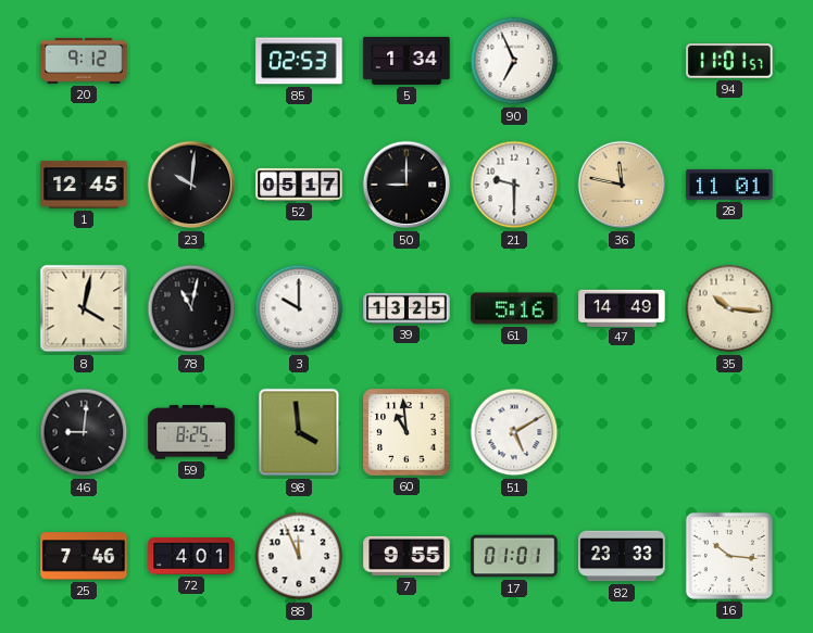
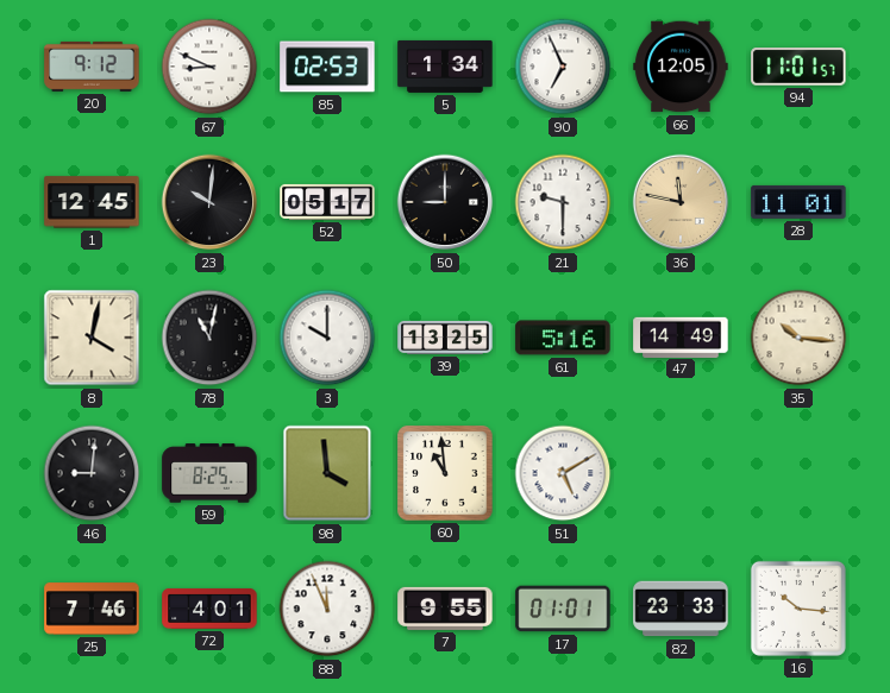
67: none -> 8:49
66: none -> 12:05
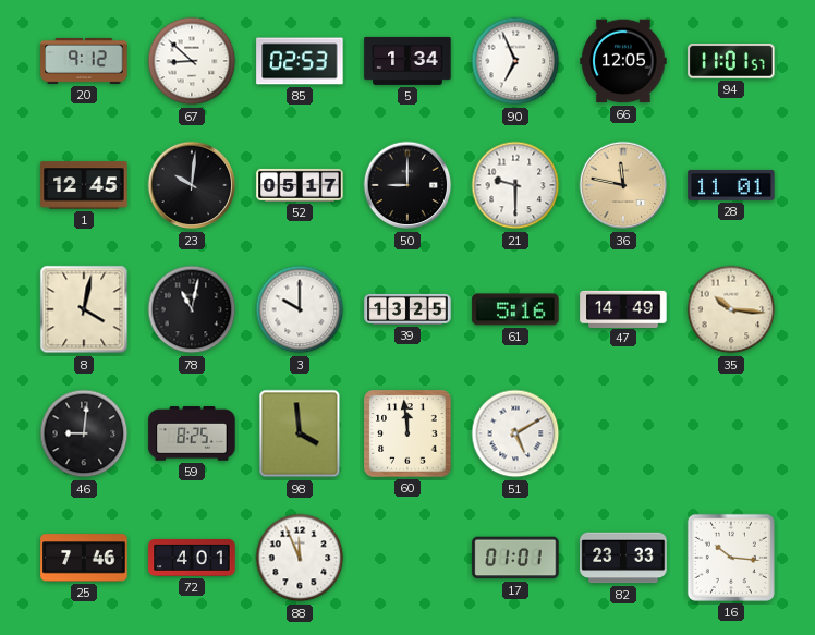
67: 8:49 -> 8:52
60: 10:59 -> 11:59
7: 9:55 -> none
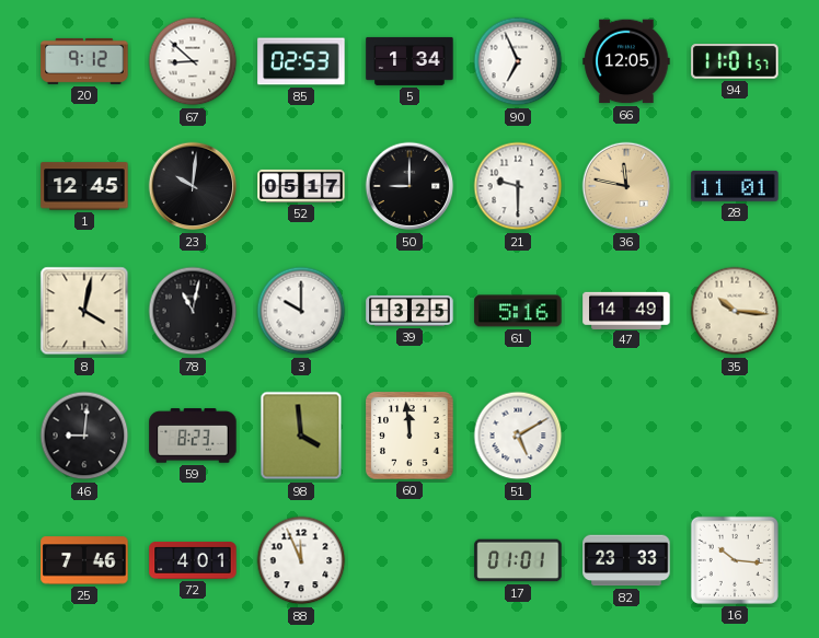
59: 8:25 -> 8:23
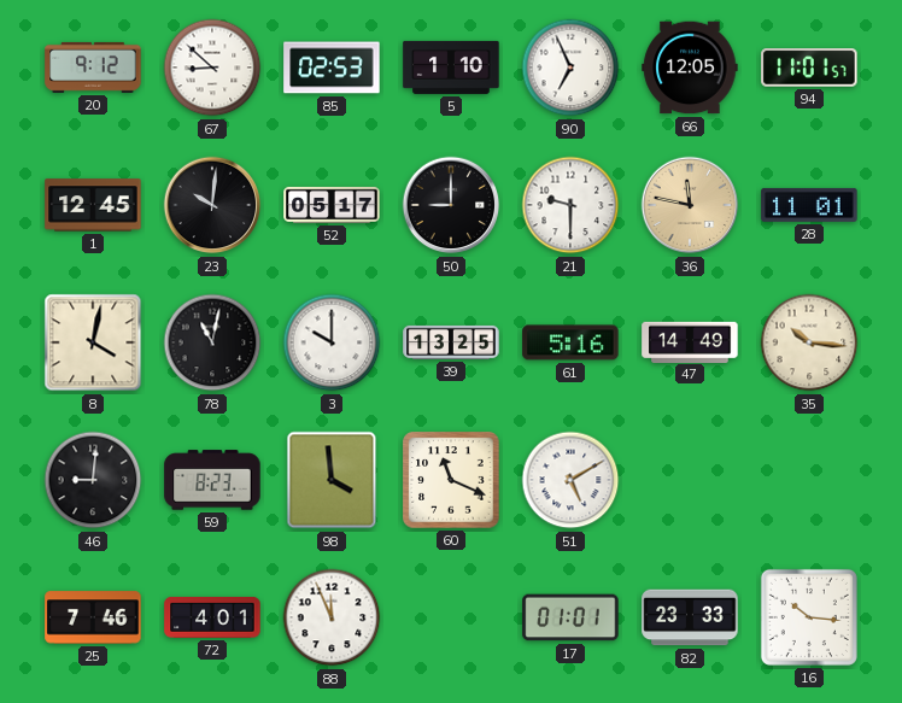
5: 1:34 -> 1:10
60: 11:59 -> 11:19
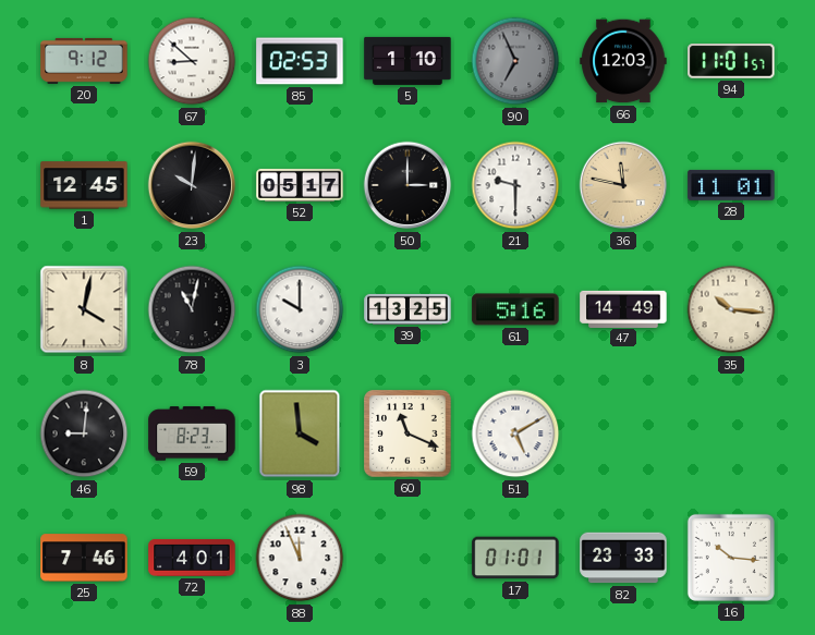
90 dial: white -> grey
66: 12:05 -> 12:03
50: 9:00 -> 3:00
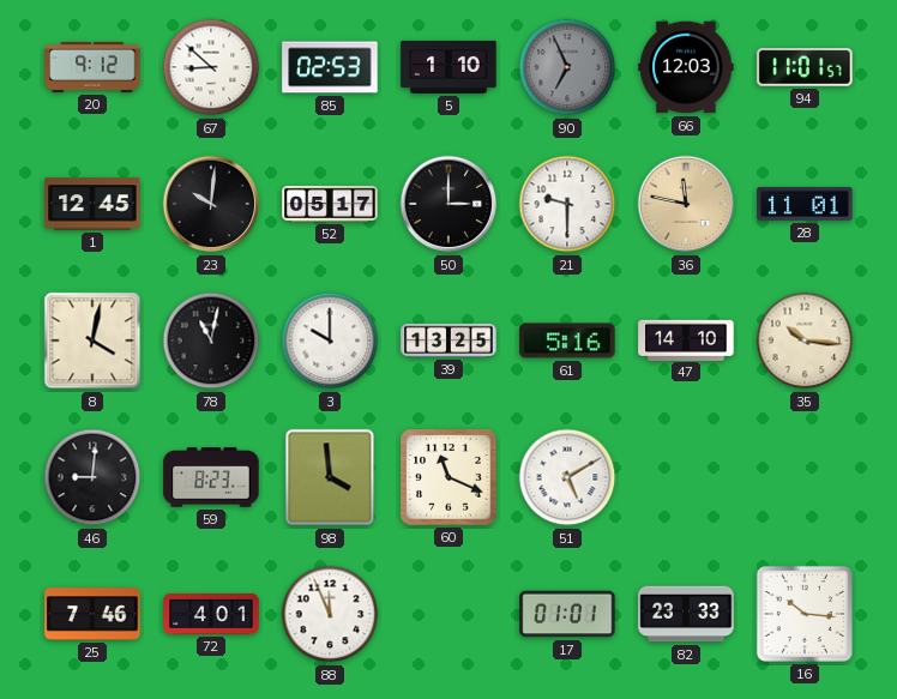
47: 14:49 -> 14:10
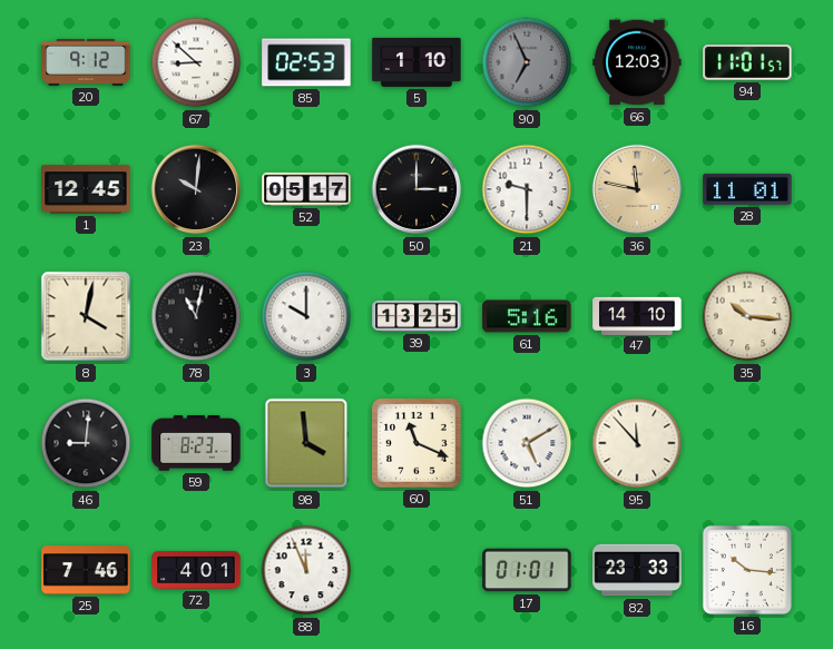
95: none -> 11:53
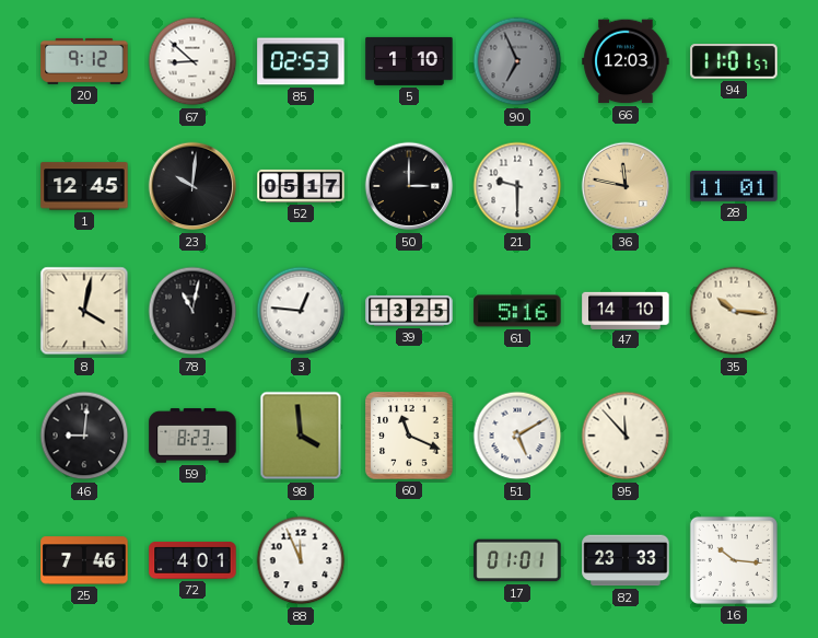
3: 10:00 -> 12:46
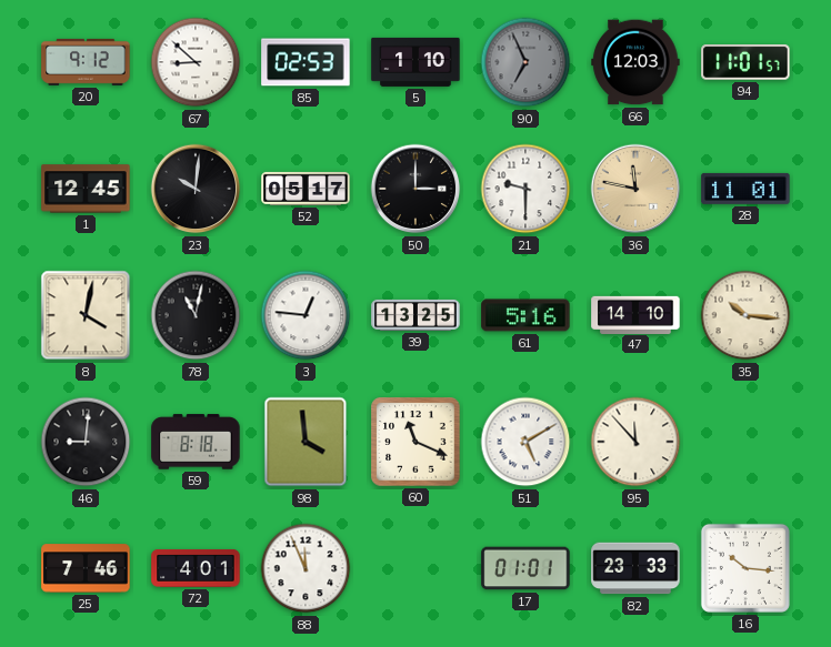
59: 8:23 -> 8:18
